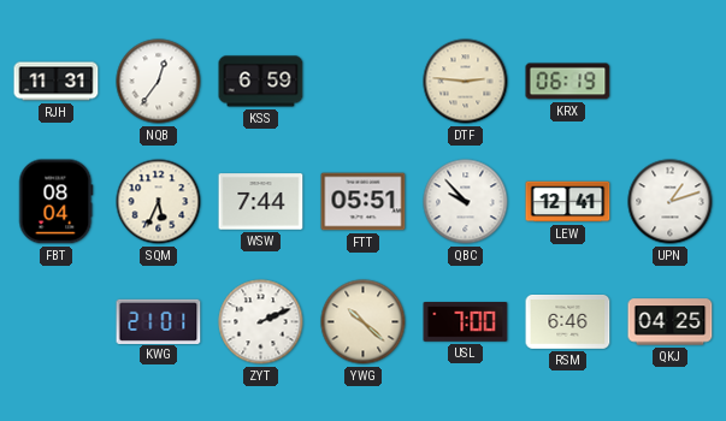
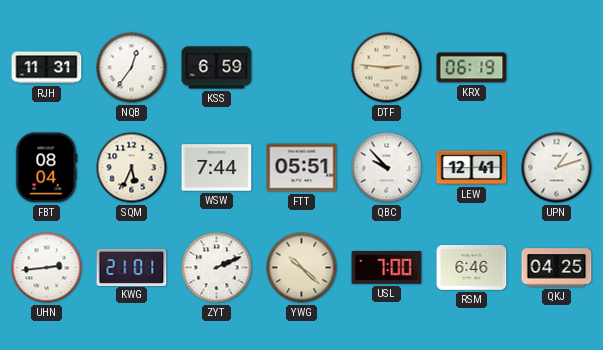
UHN: none -> 2:44
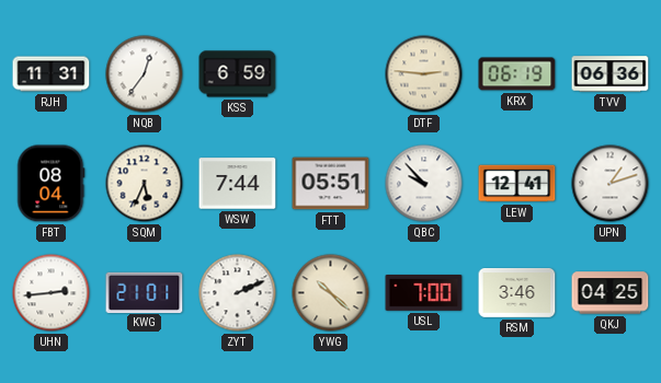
TVV: none -> 06:36
RSM: 6:46 -> 3:46
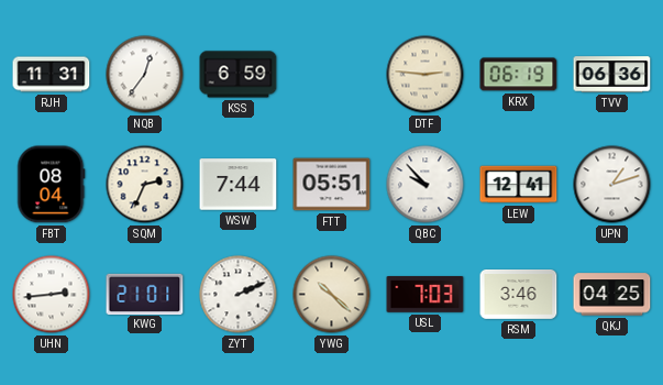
SQM: 5:34 -> 2:34
USL: 7:00 -> 7:03
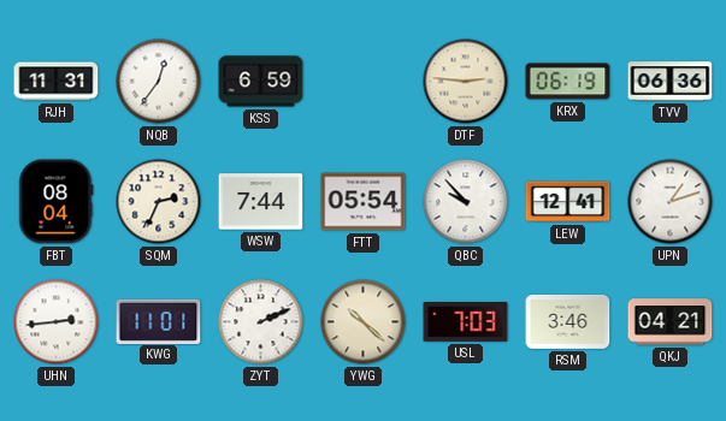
FTT: 05:51 -> 05:54
KWG: 21:01 -> 11:01
QKJ: 04:25 -> 04:21
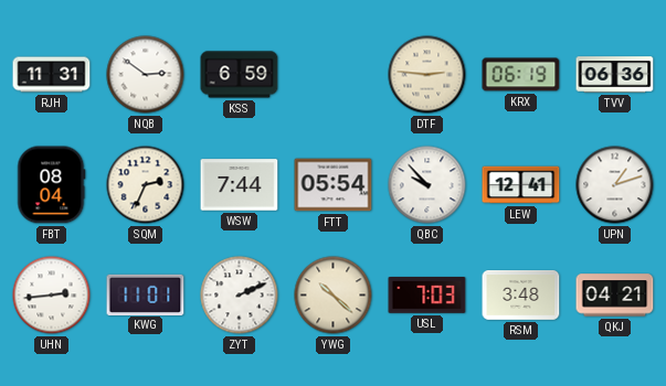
NQB: 12:36 -> 2:51
RSM: 3:46 -> 3:48
